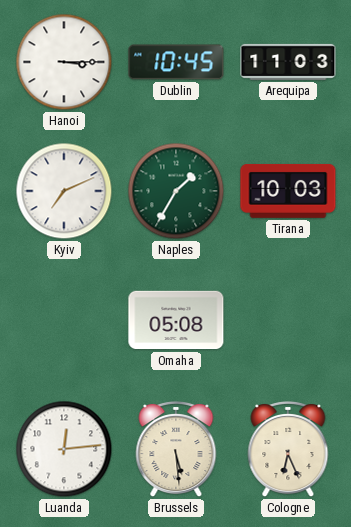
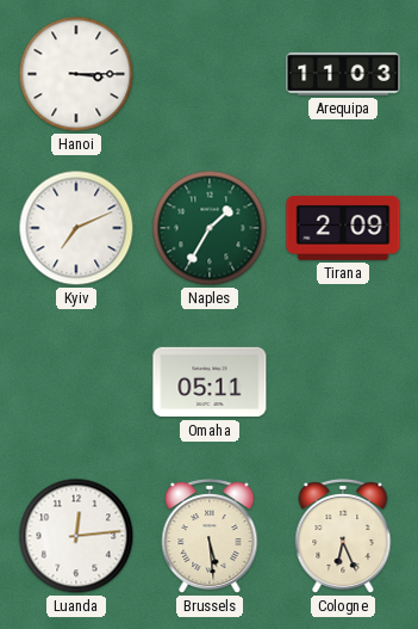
Dublin: 10:45 -> none
Tirana: 10:03 -> 2:09
Omaha: 05:08 -> 05:11
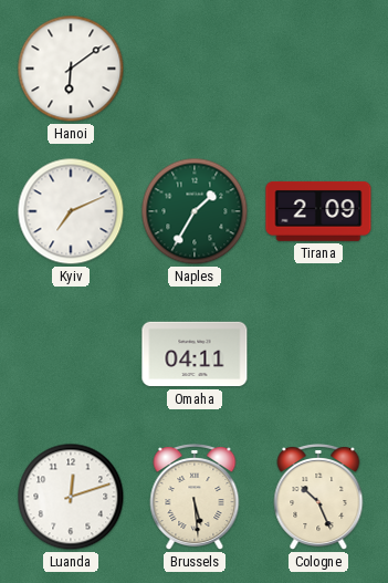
Hanoi: 3:15 -> 6:09
Arequipa: 11:03 -> none
Omaha: 05:11 -> 04:11
Luanda: 12:14 -> 12:12
Cologne: 6:26 -> 10:26
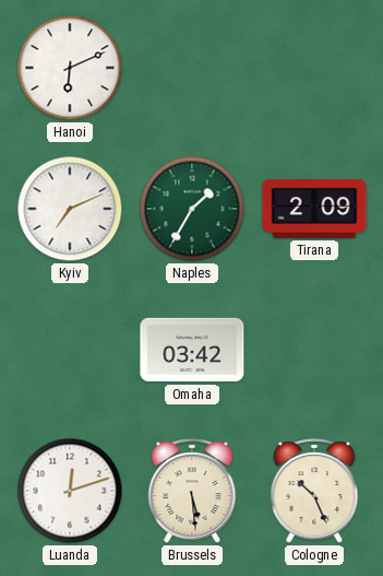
Hanoi: 6:09 -> 6:11
Omaha: 04:11 -> 03:42
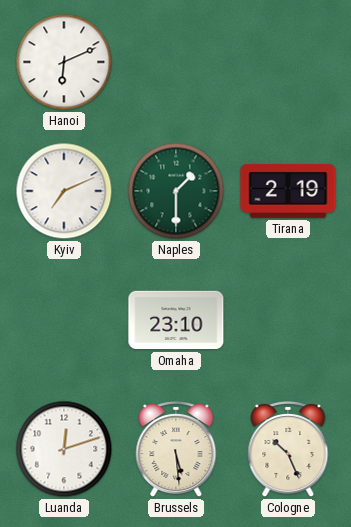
Naples: 1:35 -> 1:30
Tirana: 2:09 -> 2:19
Omaha: 03:42 -> 23:10
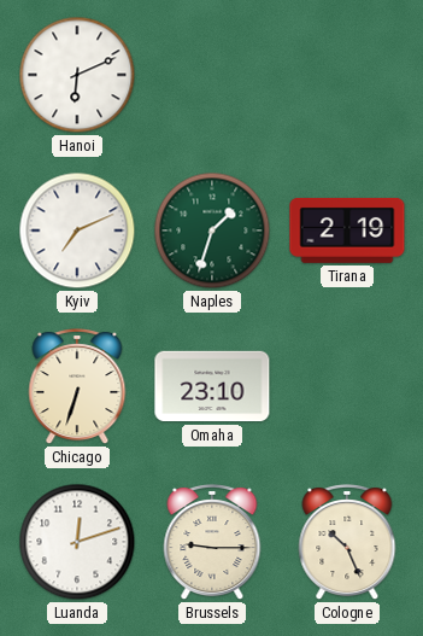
Naples: 1:30 -> 1:33
Chicago: none -> 6:33
Brussels: 5:29 -> 9:15
